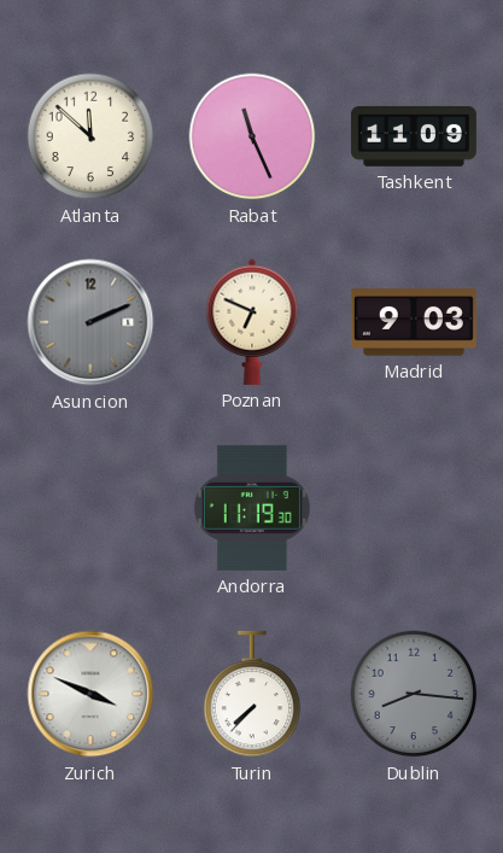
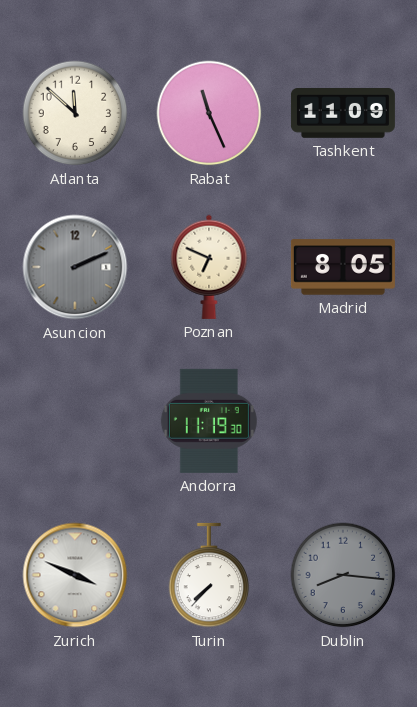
Madrid: 9:03 -> 8:05
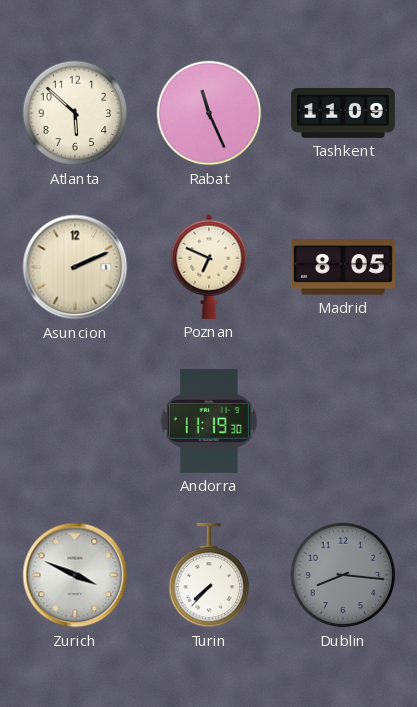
Atlanta: 11:52 -> 5:52
Asuncion dial: grey -> cream
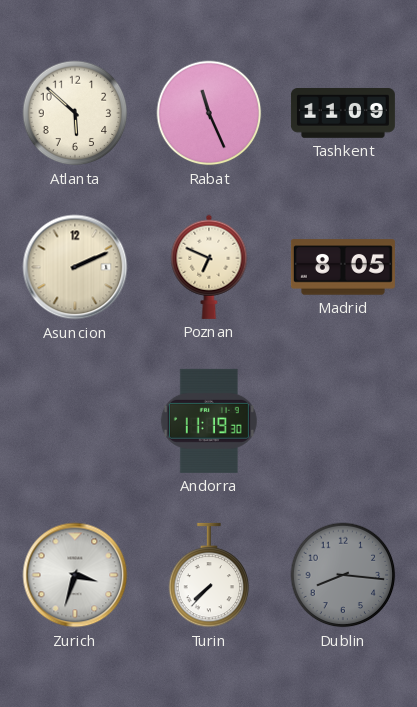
Zurich: 3:49 -> 3:33
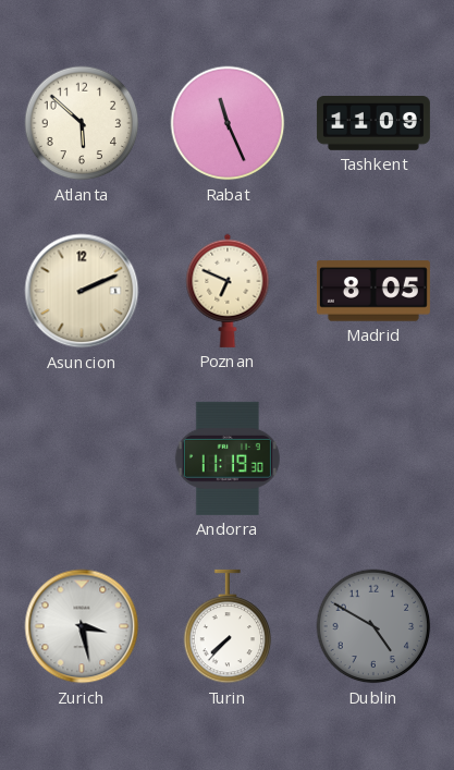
Zurich: 3:33 -> 3:28
Dublin: 8:16 -> 4:50
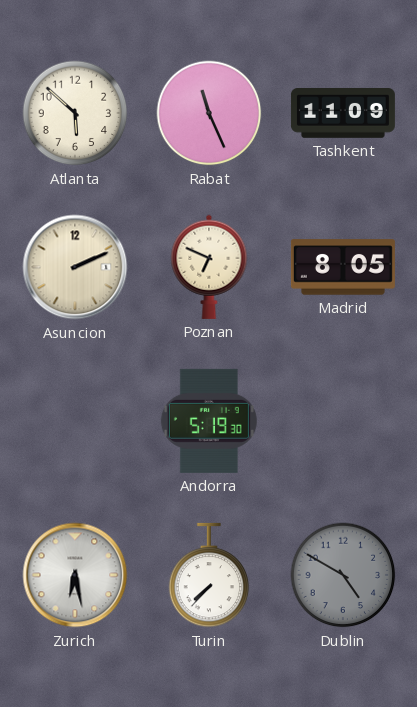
Andorra: 11:19 -> 5:19
Zurich: 3:28 -> 6:28
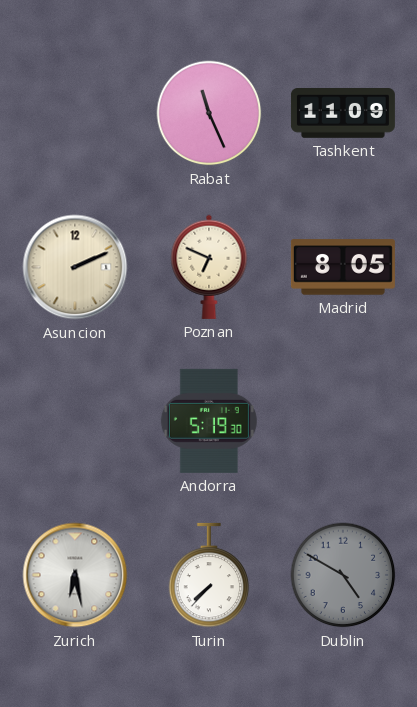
Atlanta: 5:52 -> none
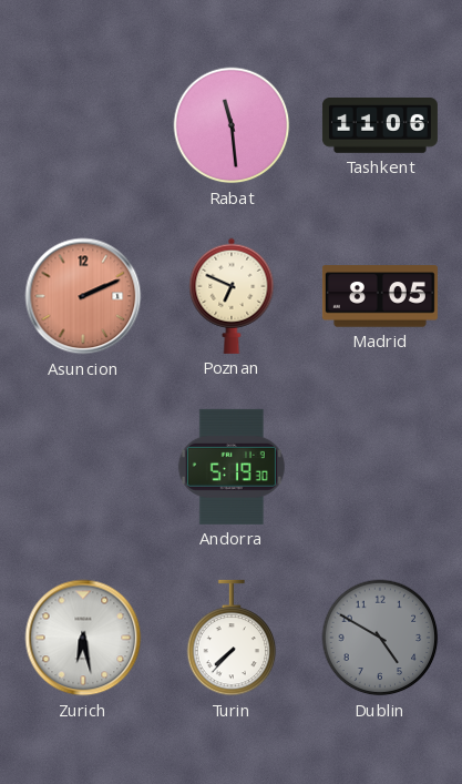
Rabat: 11:26 -> 11:29
Tashkent: 11:09 -> 11:06
Asuncion dial: cream -> salmon
